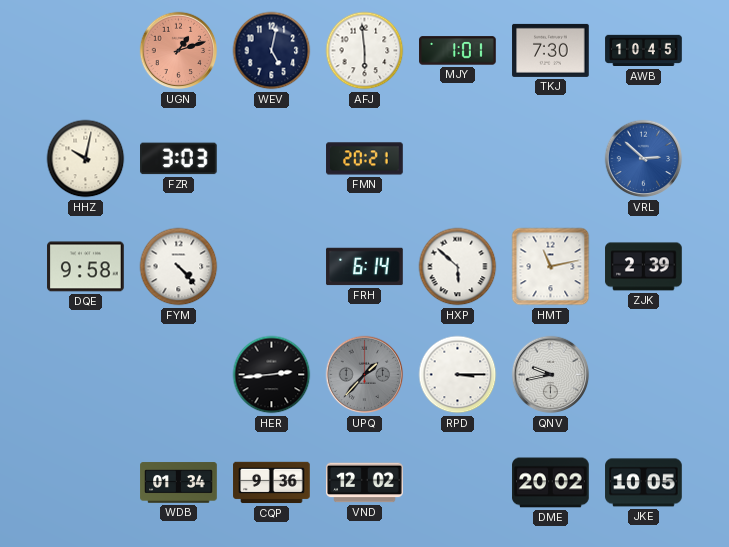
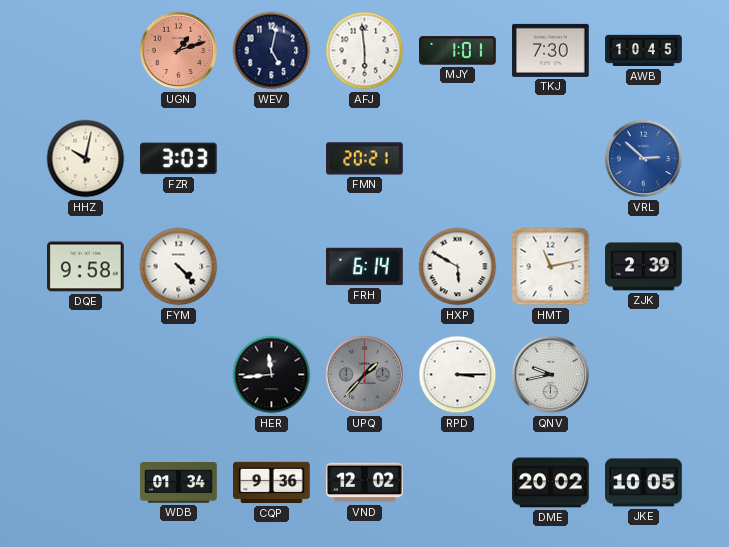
HXP: 5:52 -> 5:50
HER: 2:44 -> 11:44
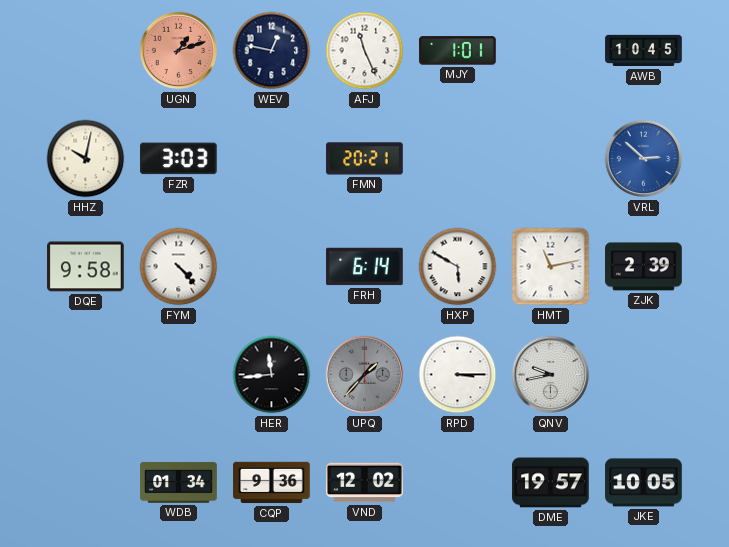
WEV: 5:02 -> 12:47
AFJ: 5:59 -> 11:26
TKJ: 7:30 -> none
DME: 20:02 -> 19:57
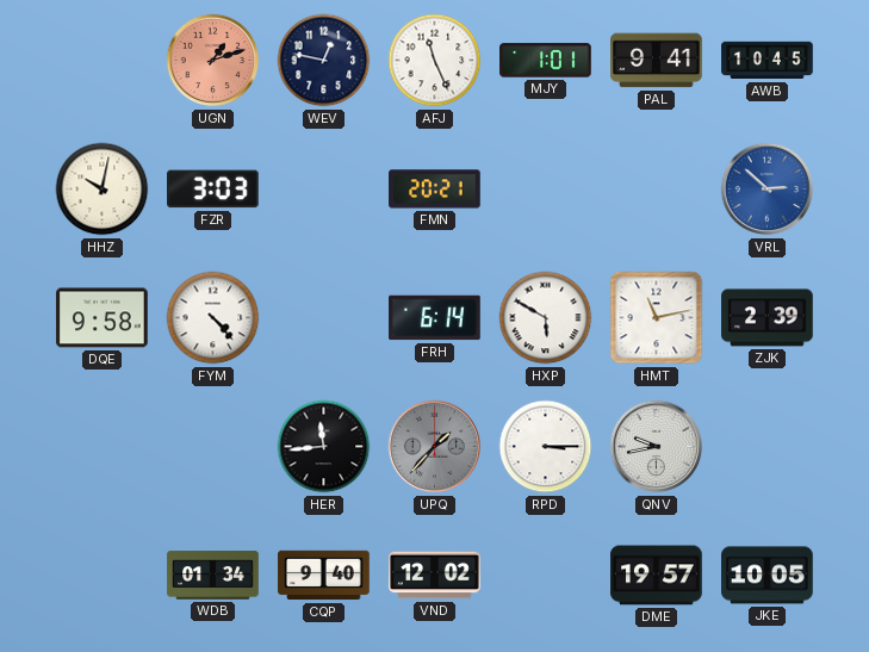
PAL: none -> 9:41
CQP: 9:36 -> 9:40
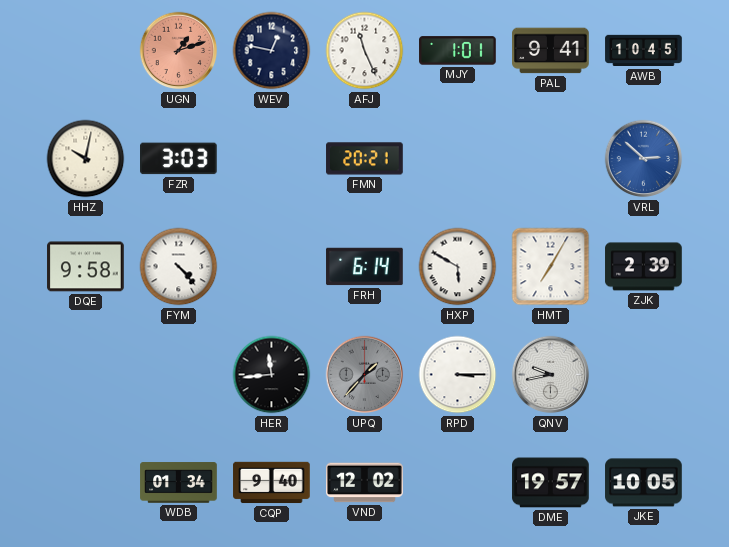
HMT: 11:13 -> 7:05
